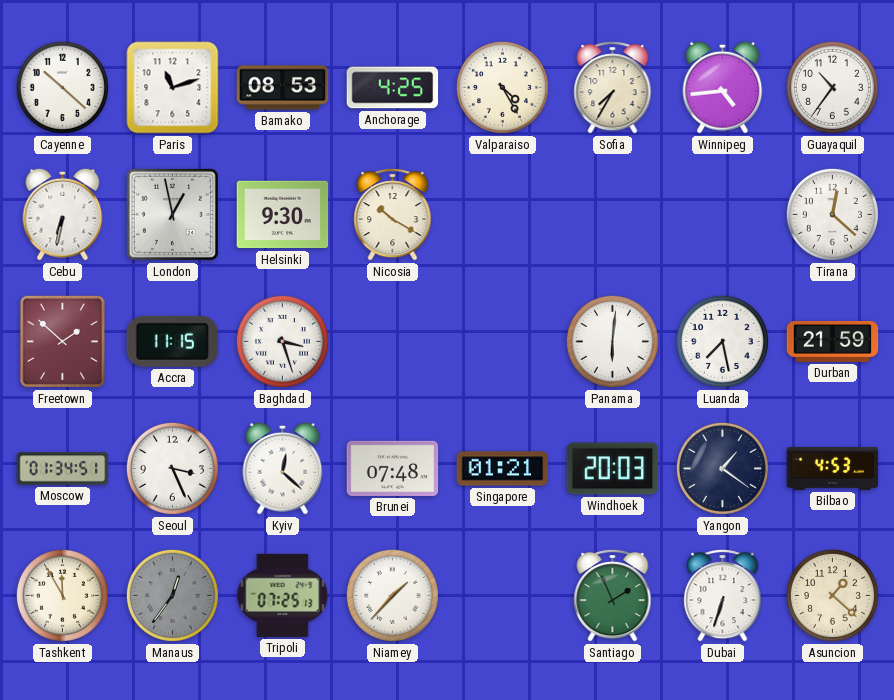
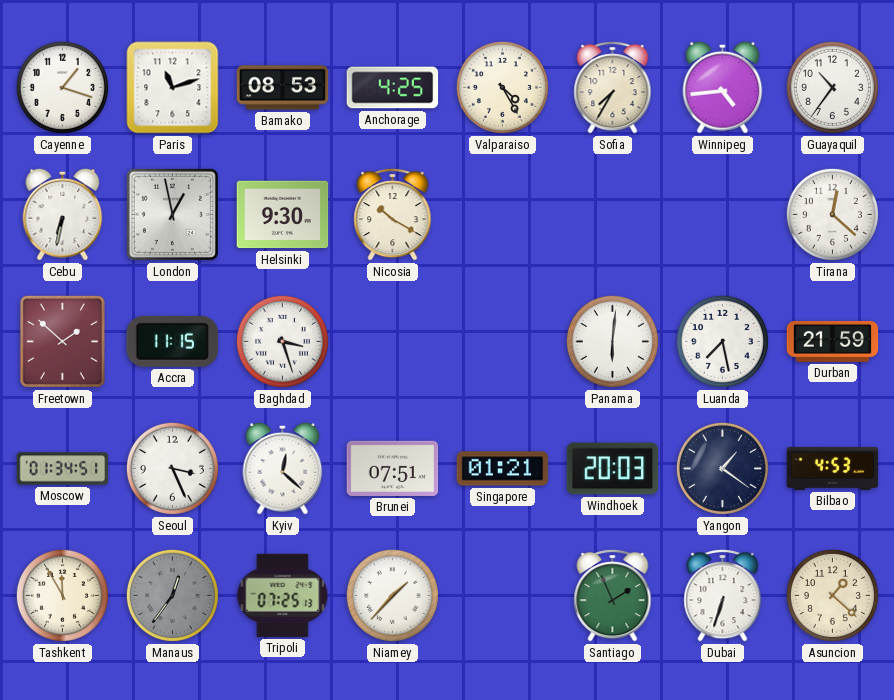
Cayenne: 10:22 -> 1:18
Brunei: 07:48 -> 07:51
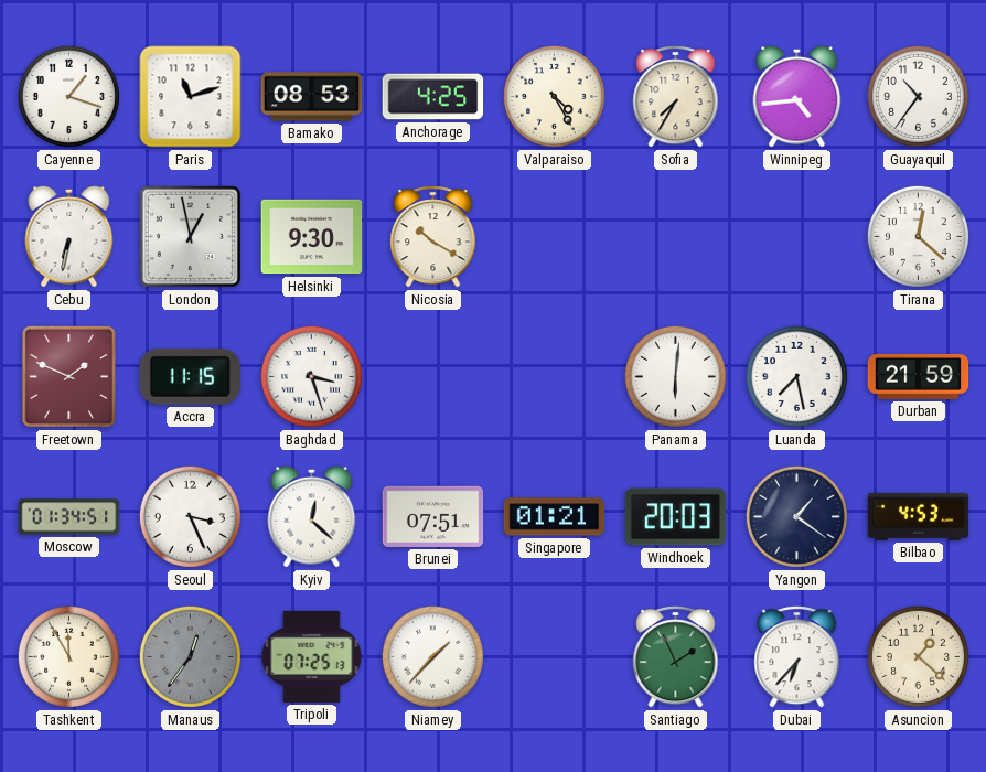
Freetown: 1:52 -> 1:49
Dubai: 6:33 -> 6:37
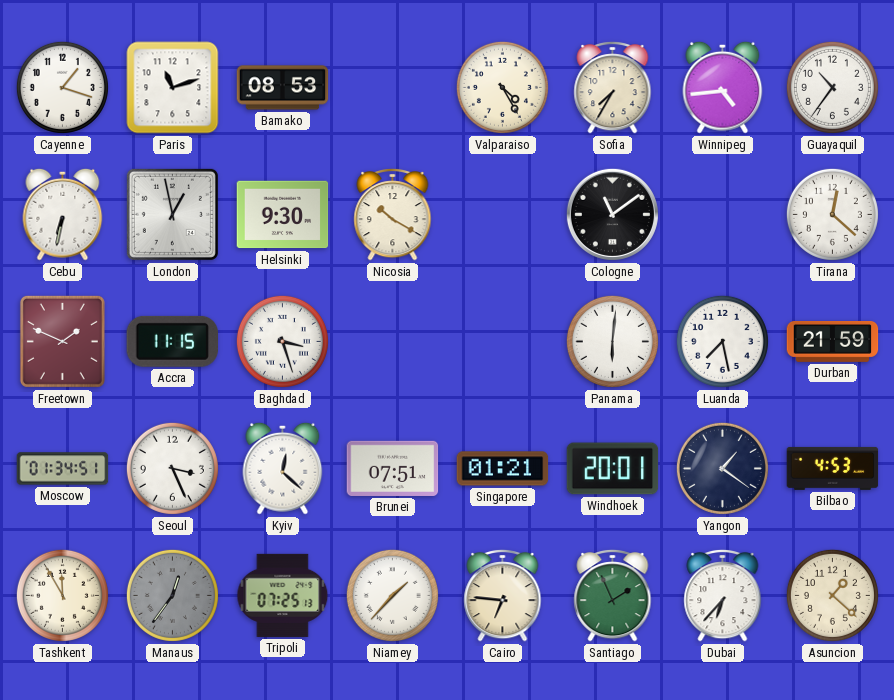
Anchorage: 4:25 -> none
Cologne: none -> 11:09
Windhoek: 20:03 -> 20:01
Cairo: none -> 6:46
